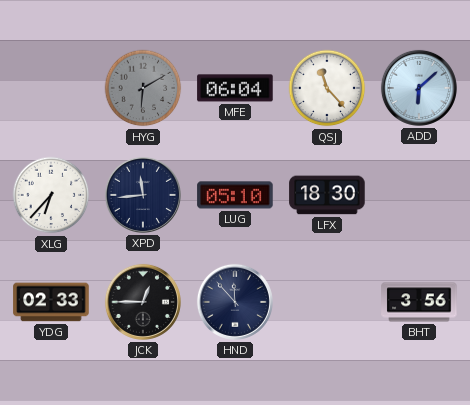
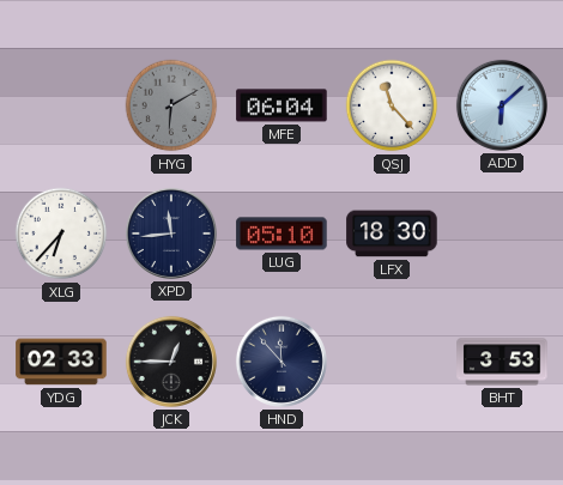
BHT: 3:56 -> 3:53
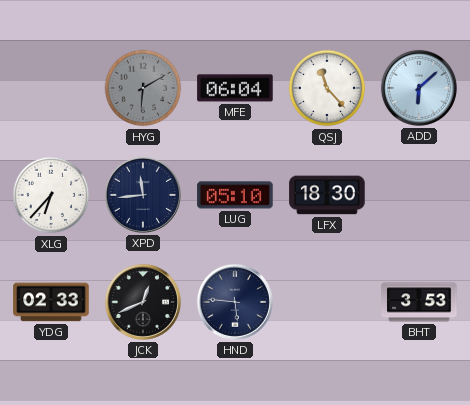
JCK: 12:45 -> 12:41
HND: 11:53 -> 5:46
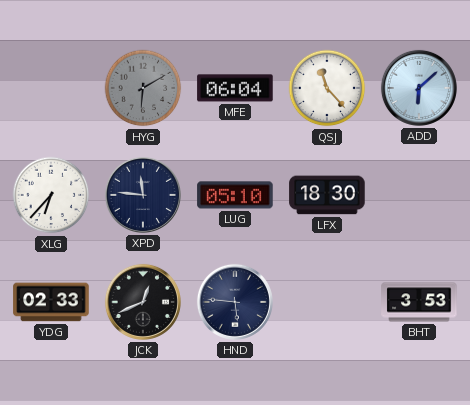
XPD: 11:44 -> 11:46
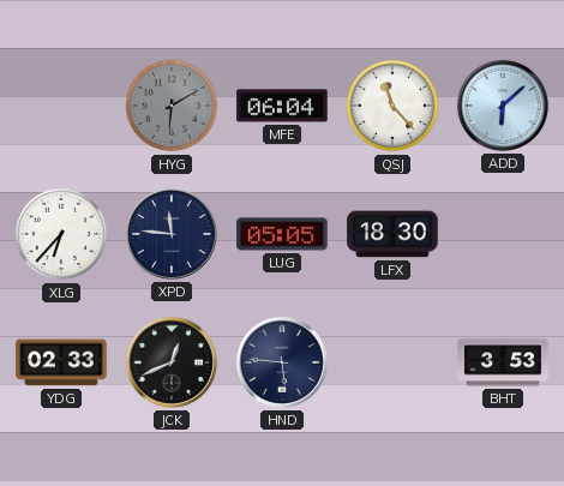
LUG: 05:10 -> 05:05
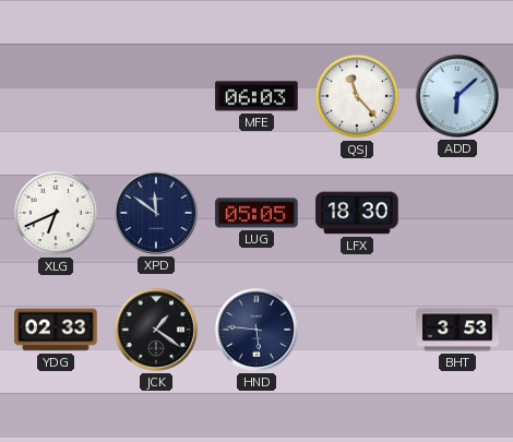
HYG: 6:10 -> none
MFE: 06:04 -> 06:03
XLG: 6:37 -> 6:41
XPD: 11:46 -> 11:51
JCK: 12:41 -> 1:21
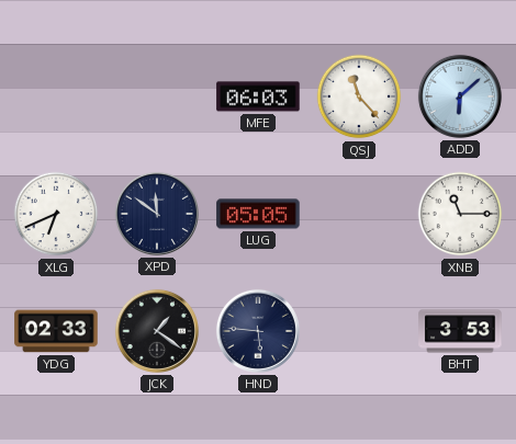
LFX: 18:30 -> none
XNB: none -> 11:15
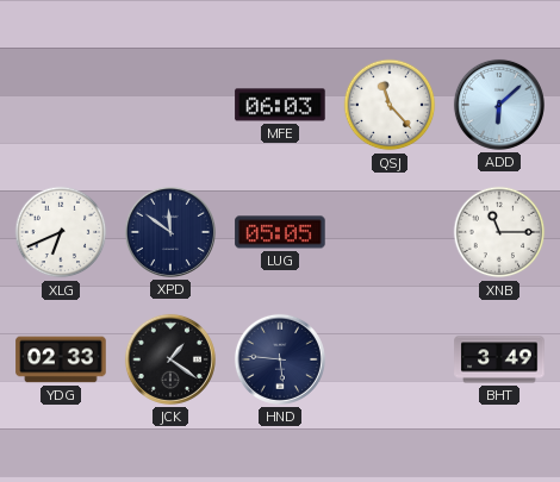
BHT: 3:53 -> 3:49
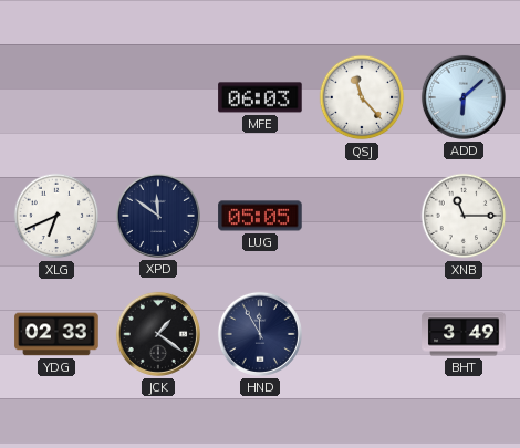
HND: 5:46 -> 11:55
